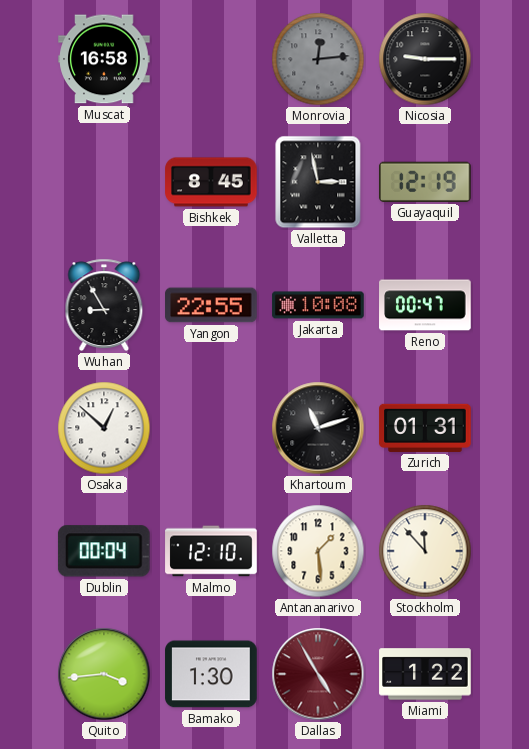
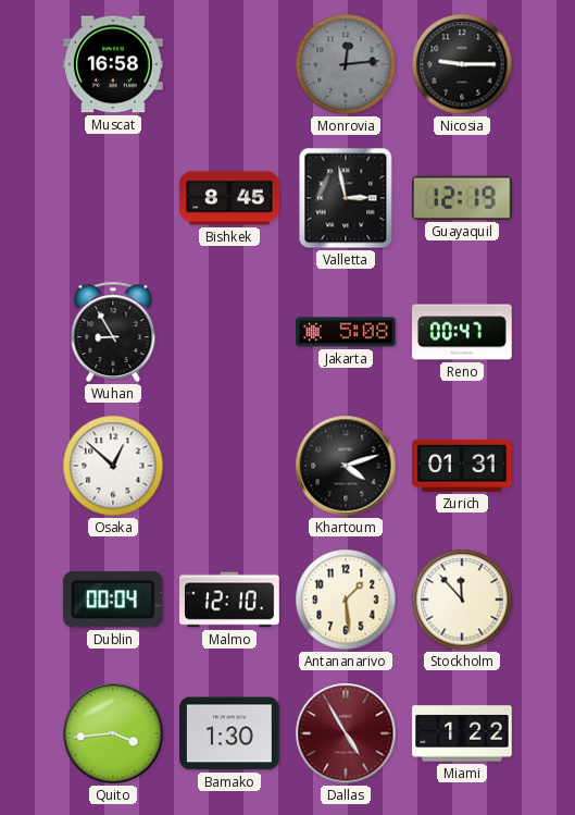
Yangon: 22:55 -> none
Jakarta: 10:08 -> 5:08
Khartoum: 11:12 -> 4:12
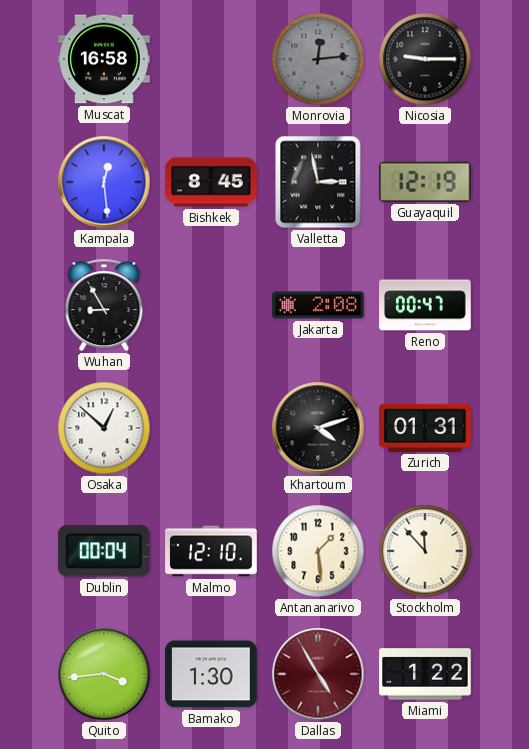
Kampala: none -> 12:29
Jakarta: 5:08 -> 2:08
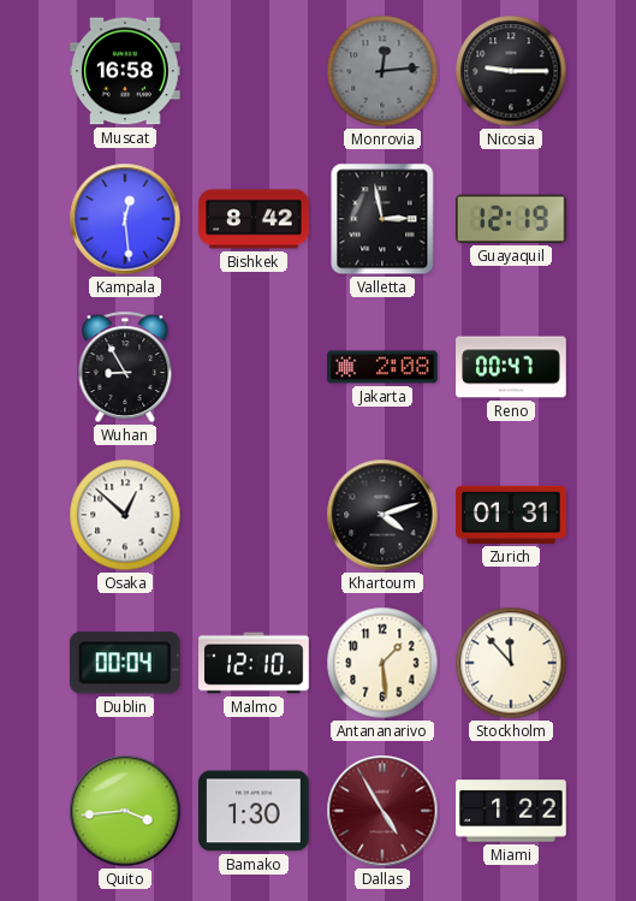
Bishkek: 8:45 -> 8:42
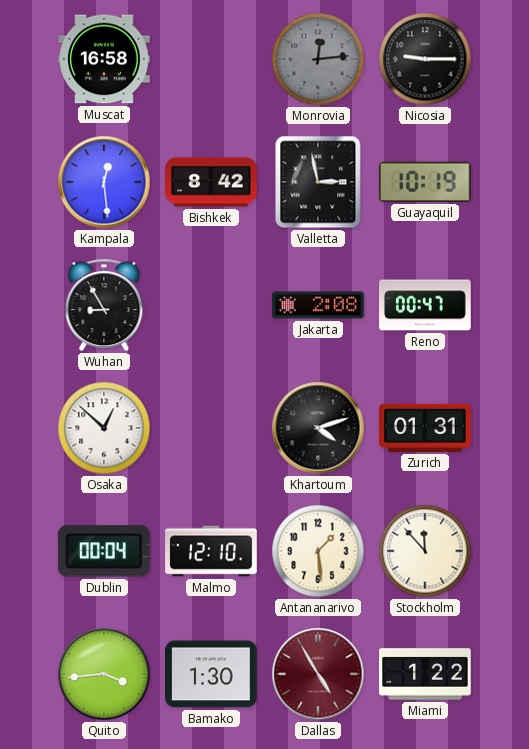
Guayaquil: 12:19 -> 10:19
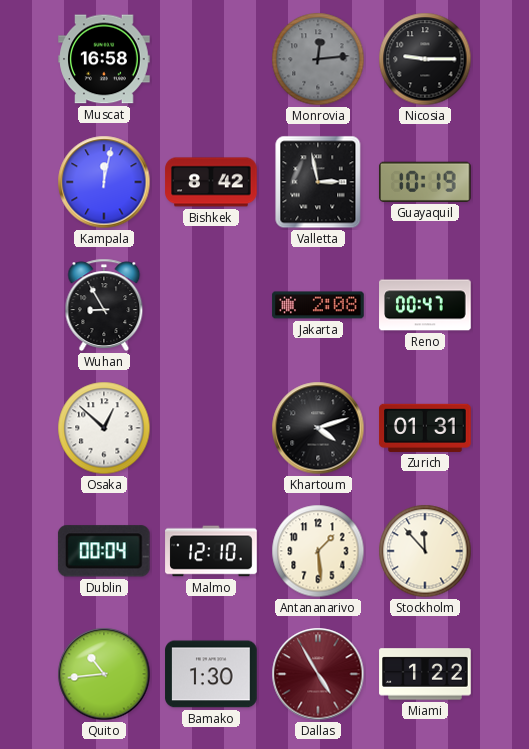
Kampala: 12:29 -> 12:02
Quito: 3:44 -> 10:44
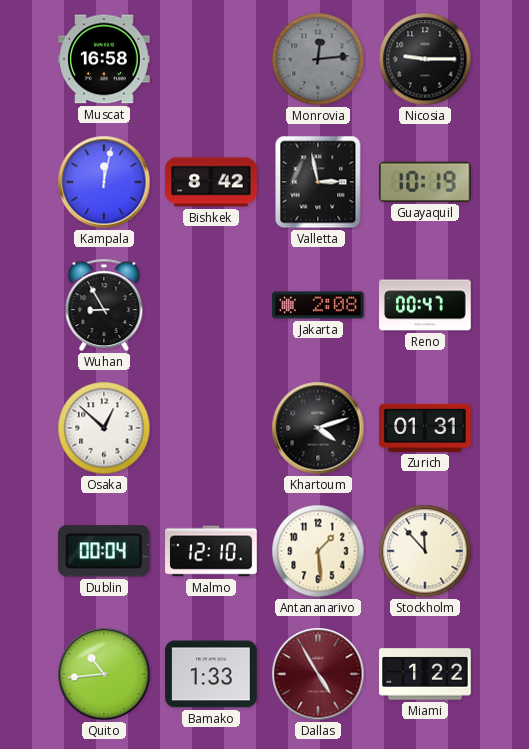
Bamako: 1:30 -> 1:33
